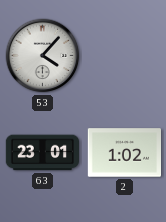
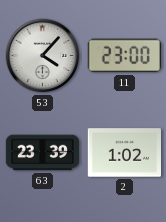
11: none -> 23:00
63: 23:01 -> 23:39
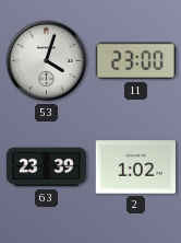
53: 4:07 -> 4:03
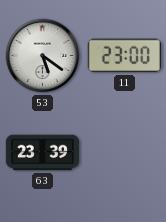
53: 4:03 -> 5:21
2: 1:02 -> none
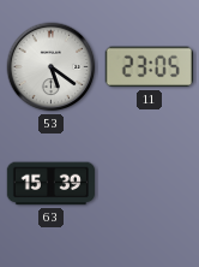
11: 23:00 -> 23:05
63: 23:39 -> 15:39
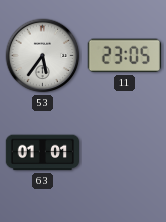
53: 5:21 -> 5:36
63: 15:39 -> 01:01
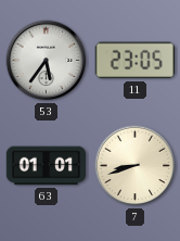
7: none -> 8:42
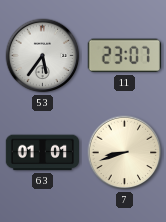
11: 23:05 -> 23:07
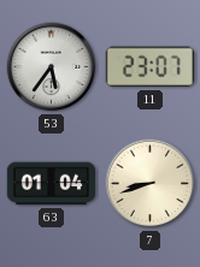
63: 01:01 -> 01:04
